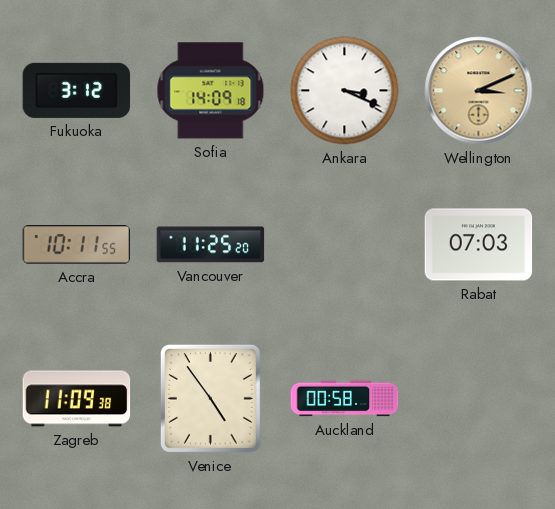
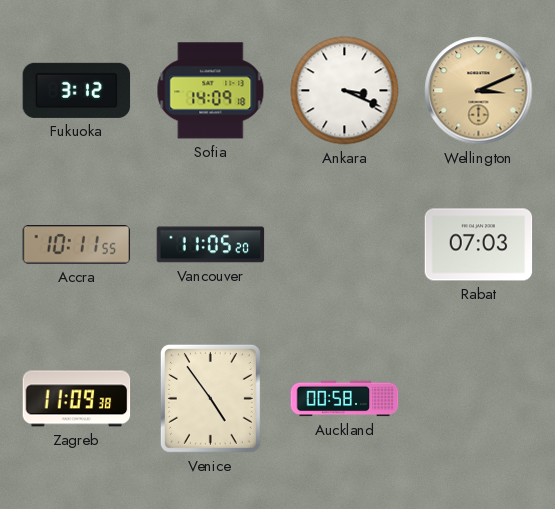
Vancouver: 11:25 -> 11:05
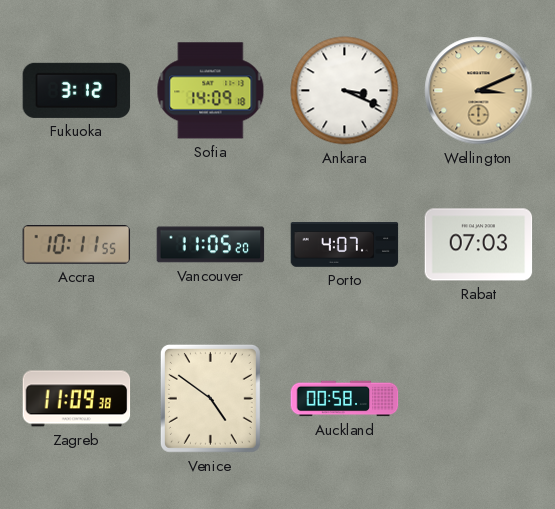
Porto: none -> 4:07
Venice: 4:54 -> 4:51
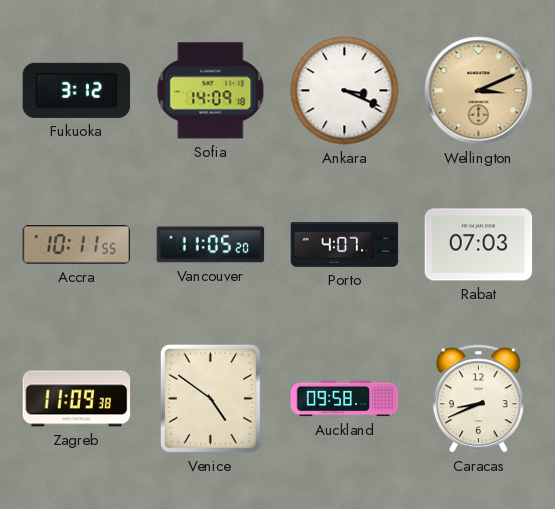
Auckland: 00:58 -> 09:58
Caracas: none -> 8:41
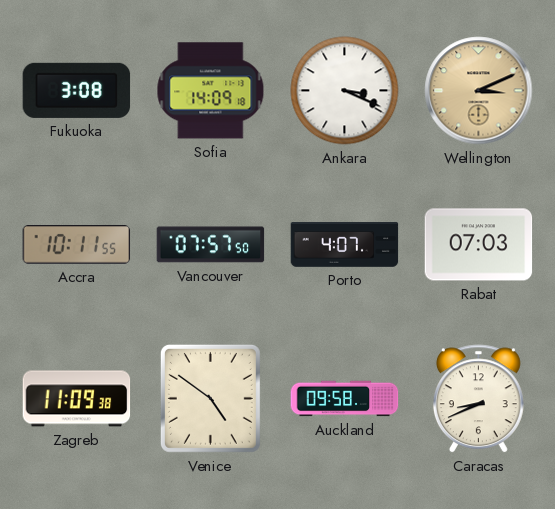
Fukuoka: 3:12 -> 3:08
Vancouver: 11:05 -> 07:57
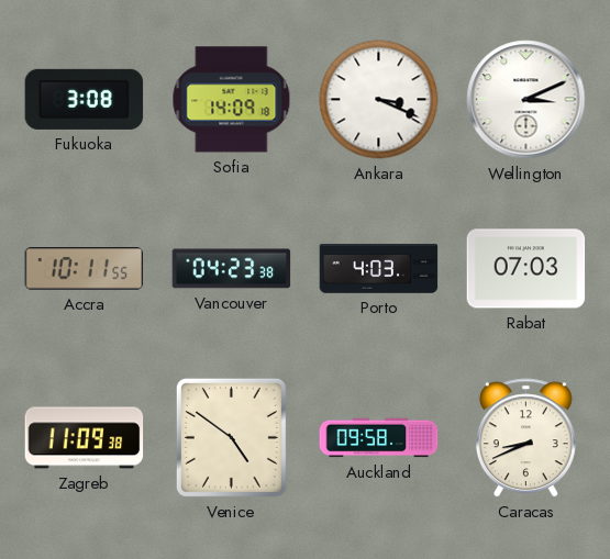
Wellington dial: champagne -> white
Vancouver: 07:57 -> 04:23
Porto: 4:07 -> 4:03
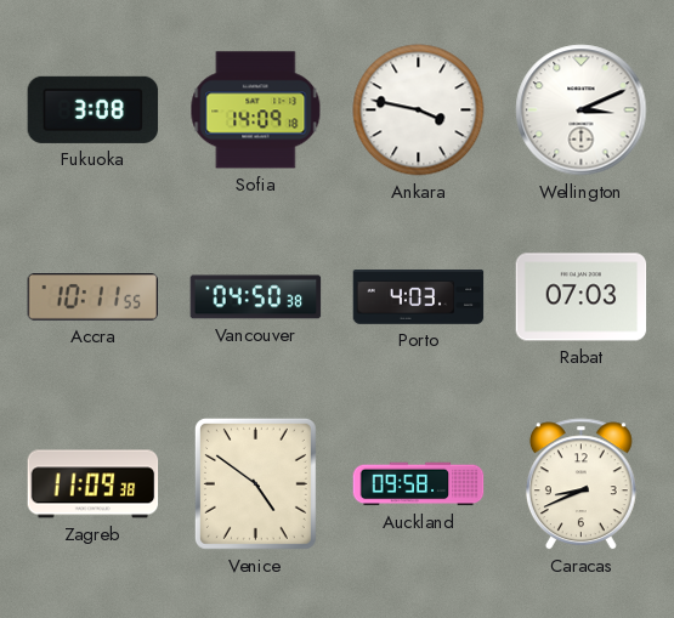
Ankara: 3:19 -> 3:47
Vancouver: 04:23 -> 04:50
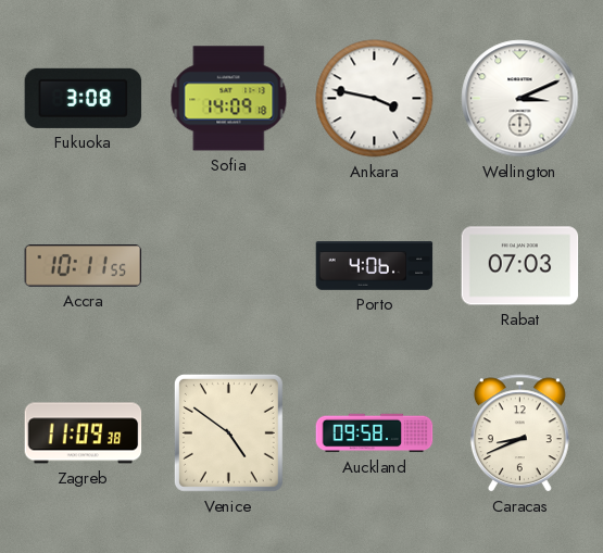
Vancouver: 04:50 -> none
Porto: 4:03 -> 4:06
